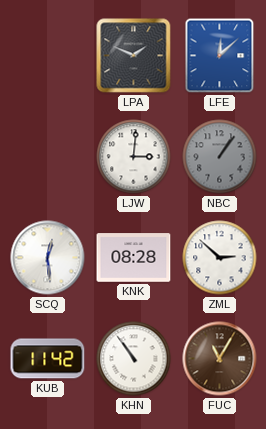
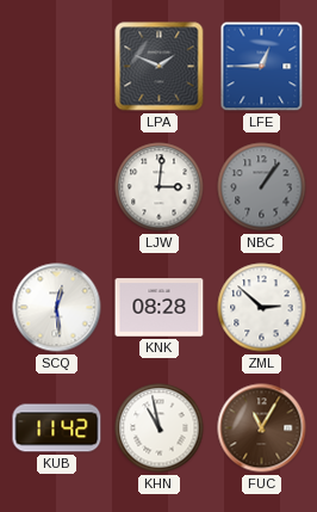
LFE: 12:08 -> 12:45
KHN: 10:54 -> 10:58
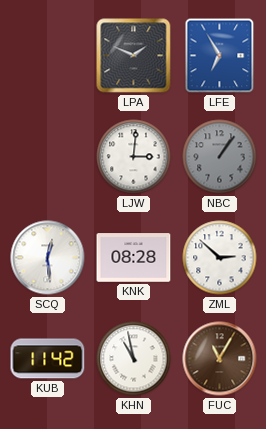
LFE: 12:45 -> 6:55
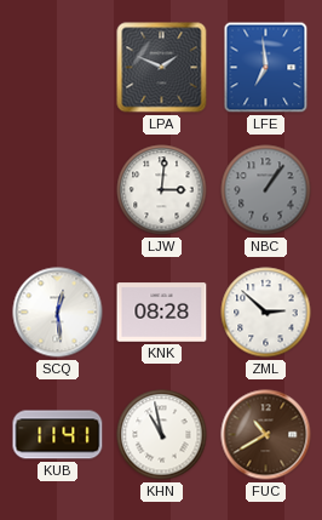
LFE: 6:55 -> 6:59
KUB: 11:42 -> 11:41
FUC: 11:05 -> 10:40
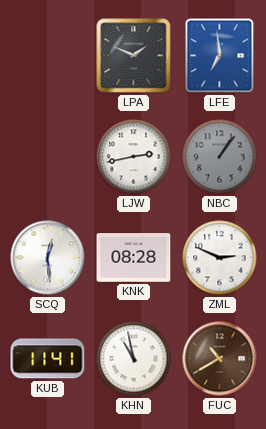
LJW: 3:01 -> 2:43
ZML: 2:52 -> 2:49
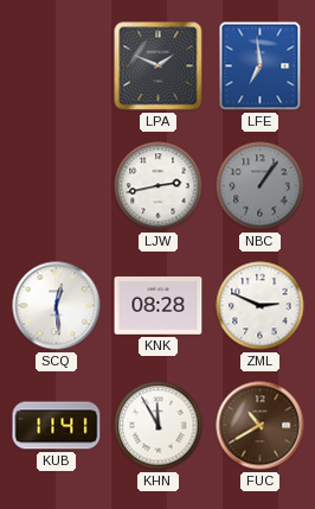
KHN: 10:58 -> 11:55
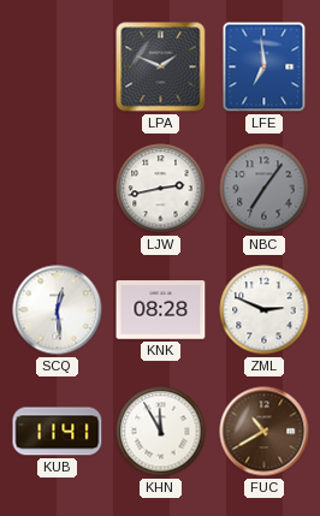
NBC: 1:06 -> 7:06
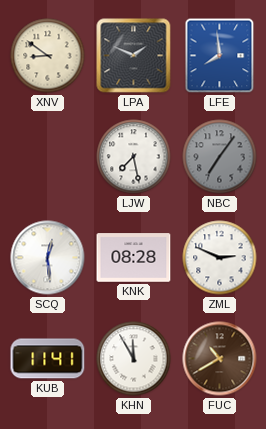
XNV: none -> 8:51
LFE: 6:59 -> 7:59
LJW: 2:43 -> 7:28
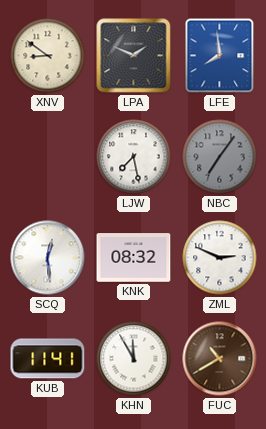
KNK: 08:28 -> 08:32
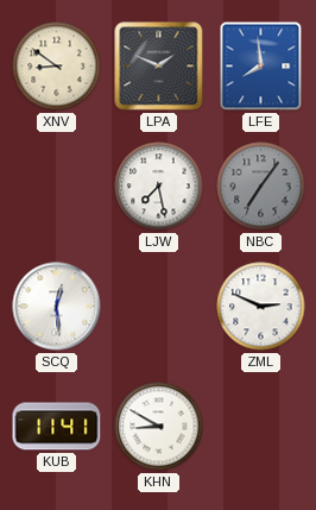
KNK: 08:32 -> none
KHN: 11:55 -> 8:50
FUC: 10:40 -> none
